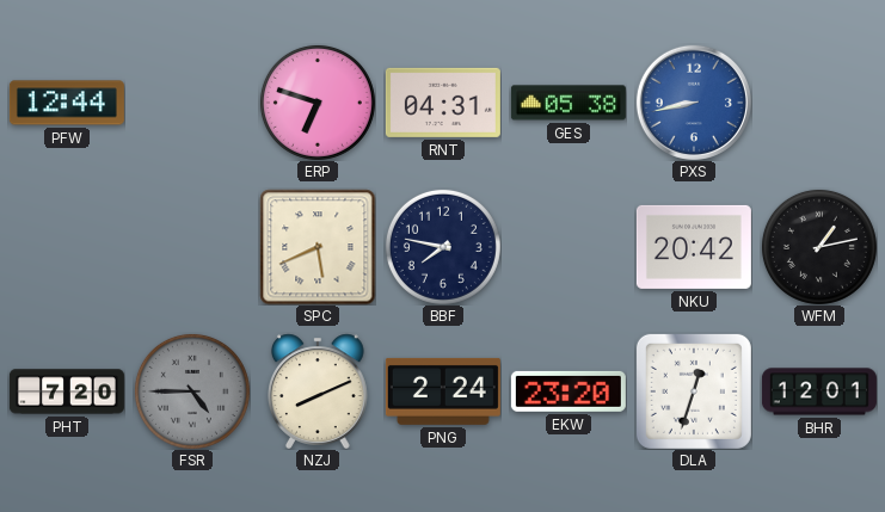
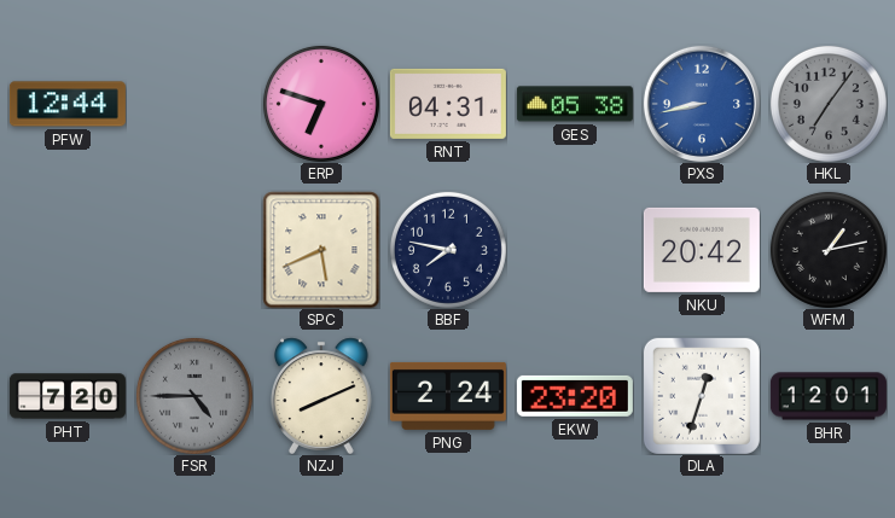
HKL: none -> 7:06
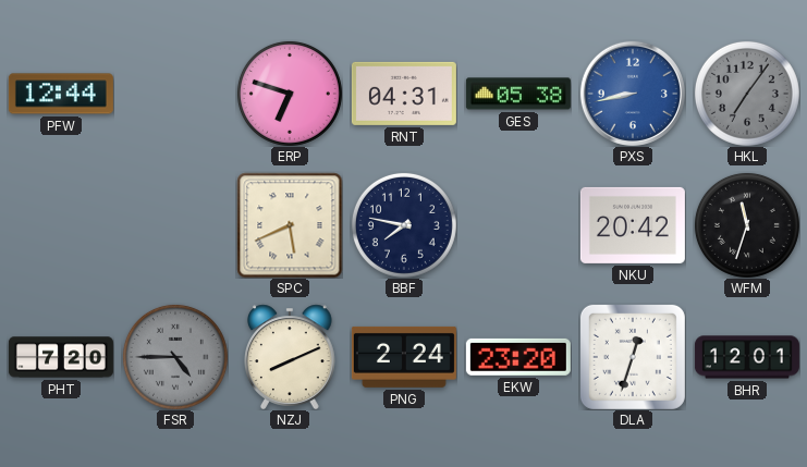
WFM: 1:13 -> 11:33
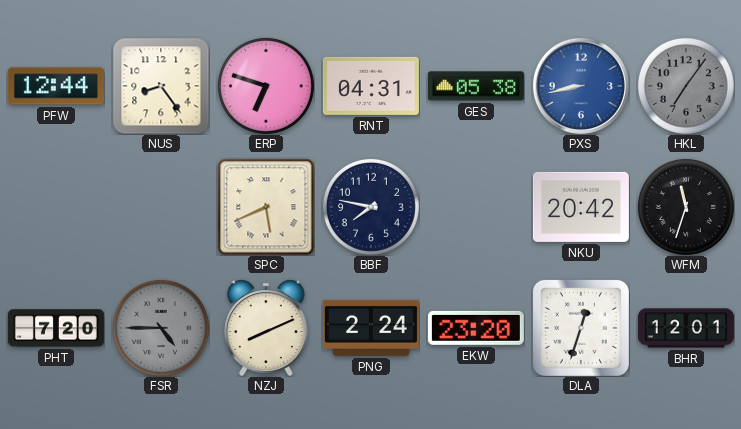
NUS: none -> 8:24
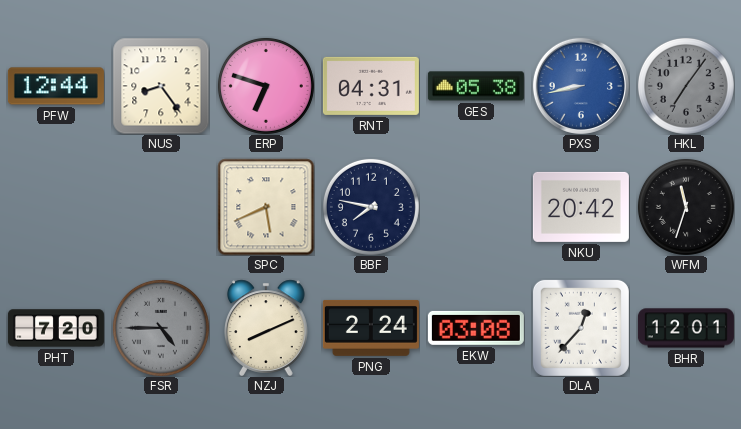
EKW: 23:20 -> 03:08
DLA: 12:33 -> 12:37
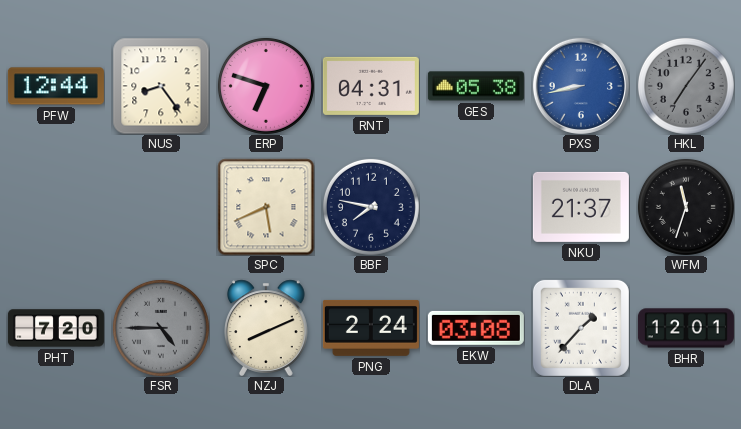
NKU: 20:42 -> 21:37
DLA: 12:37 -> 1:37
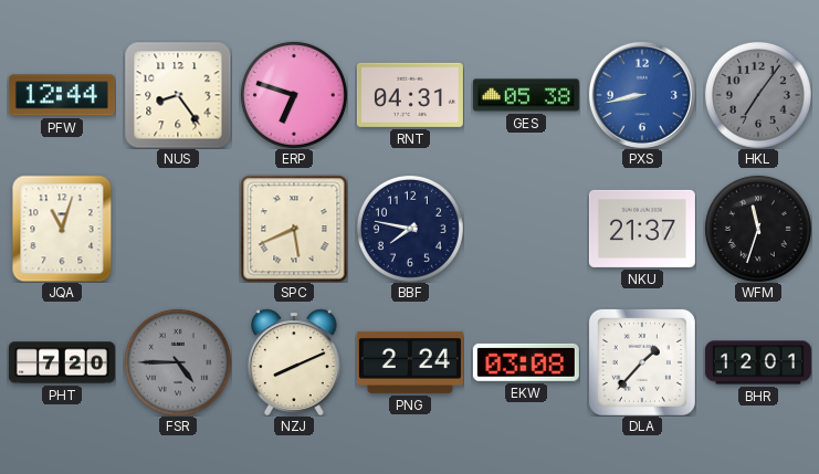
JQA: none -> 11:03
